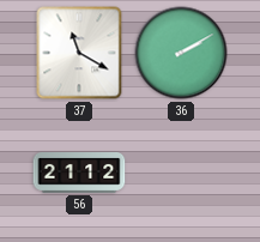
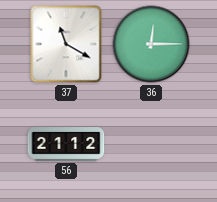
36: 2:10 -> 12:15
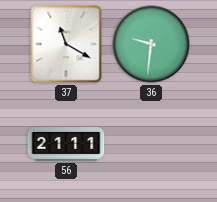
36: 12:15 -> 9:31
56: 21:12 -> 21:11
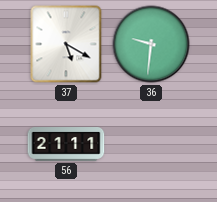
37: 11:20 -> 5:20
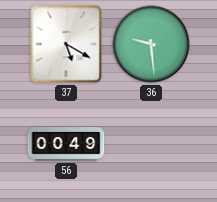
36: 9:31 -> 9:29
56: 21:11 -> 00:49
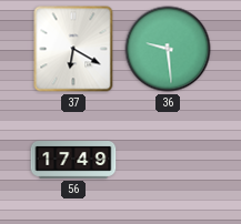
37: 5:20 -> 6:20
56: 00:49 -> 17:49
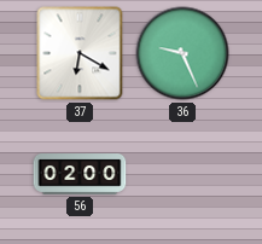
36: 9:29 -> 9:26
56: 17:49 -> 02:00
